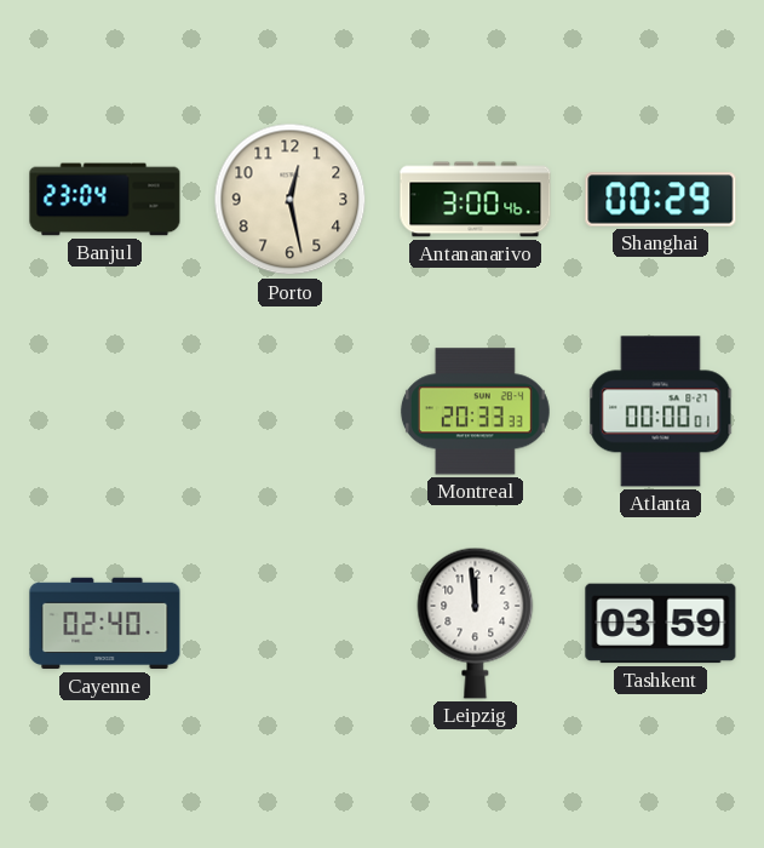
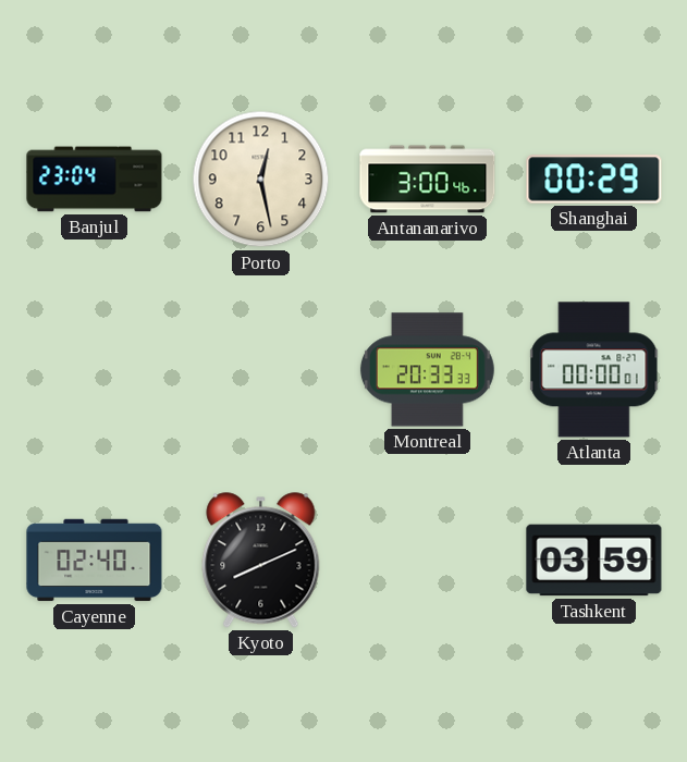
Kyoto: none -> 8:11
Leipzig: 11:59 -> none
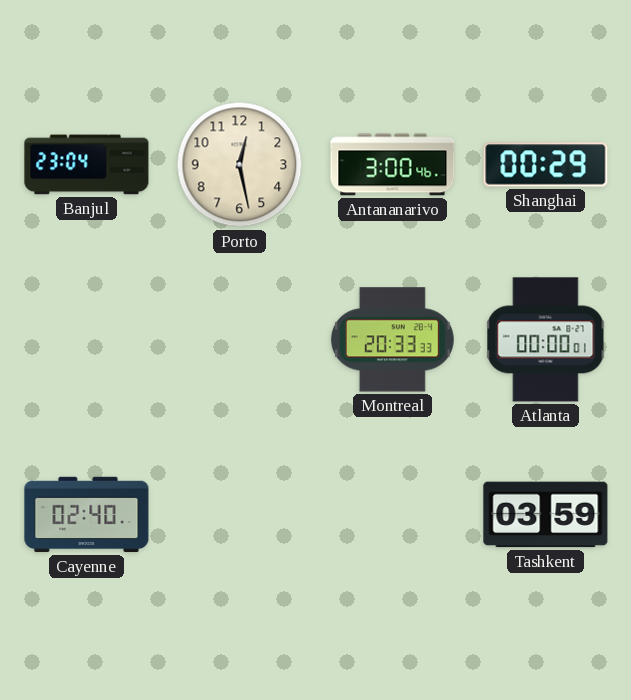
Kyoto: 8:11 -> none
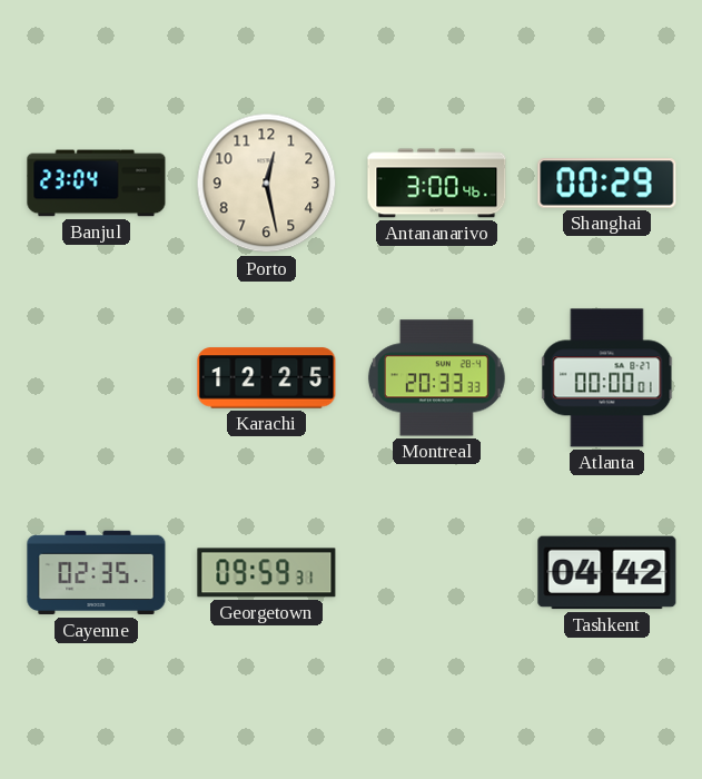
Karachi: none -> 12:25
Cayenne: 02:40 -> 02:35
Georgetown: none -> 09:59
Tashkent: 03:59 -> 04:42
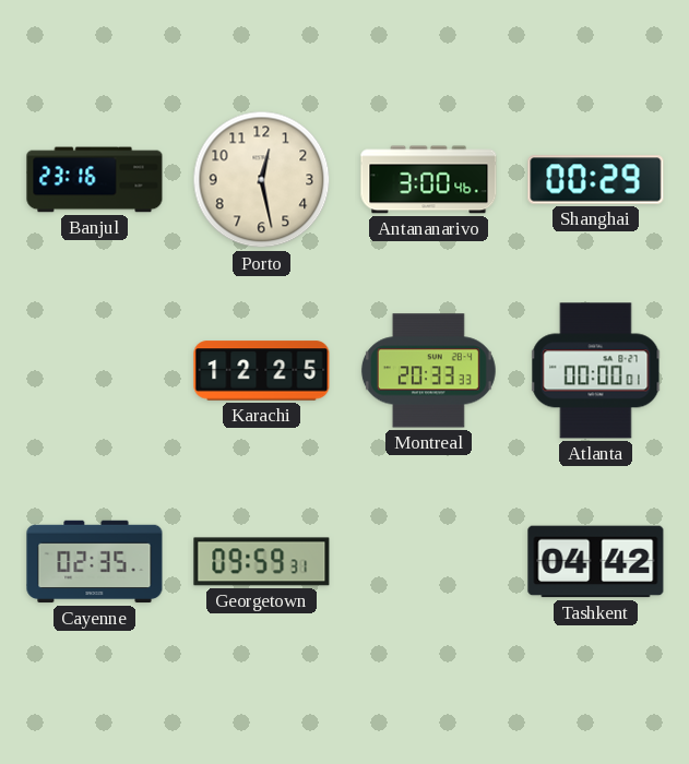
Banjul: 23:04 -> 23:16
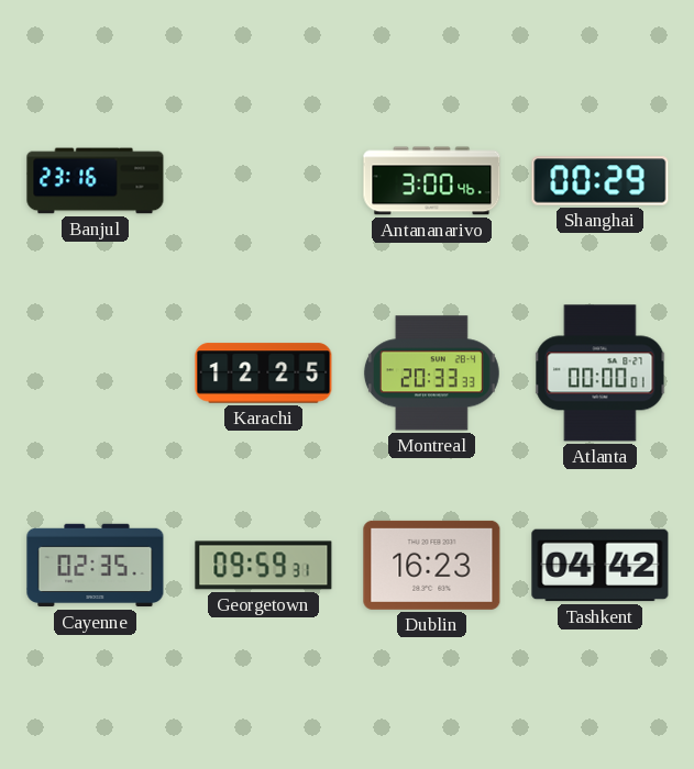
Porto: 12:28 -> none
Dublin: none -> 16:23
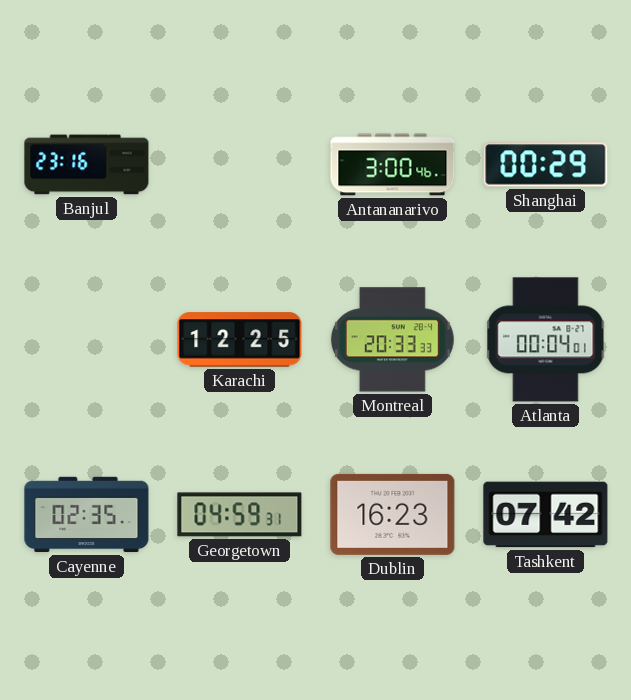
Atlanta: 00:00 -> 00:04
Georgetown: 09:59 -> 04:59
Tashkent: 04:42 -> 07:42
